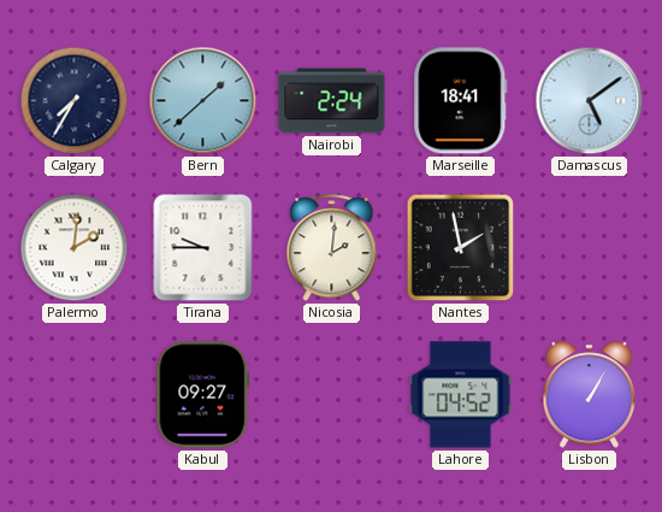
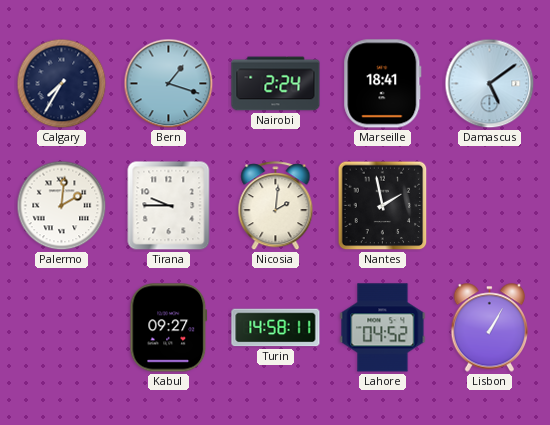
Bern: 1:38 -> 1:18
Turin: none -> 14:58
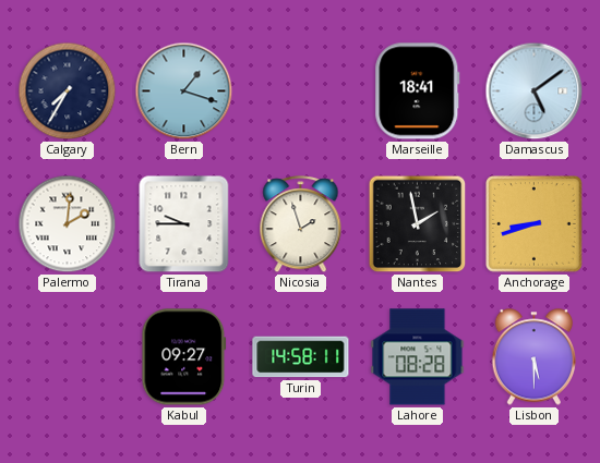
Nairobi: 2:24 -> none
Nicosia: 2:01 -> 1:57
Anchorage: none -> 8:42
Lahore: 04:52 -> 08:28
Lisbon: 1:05 -> 5:30
